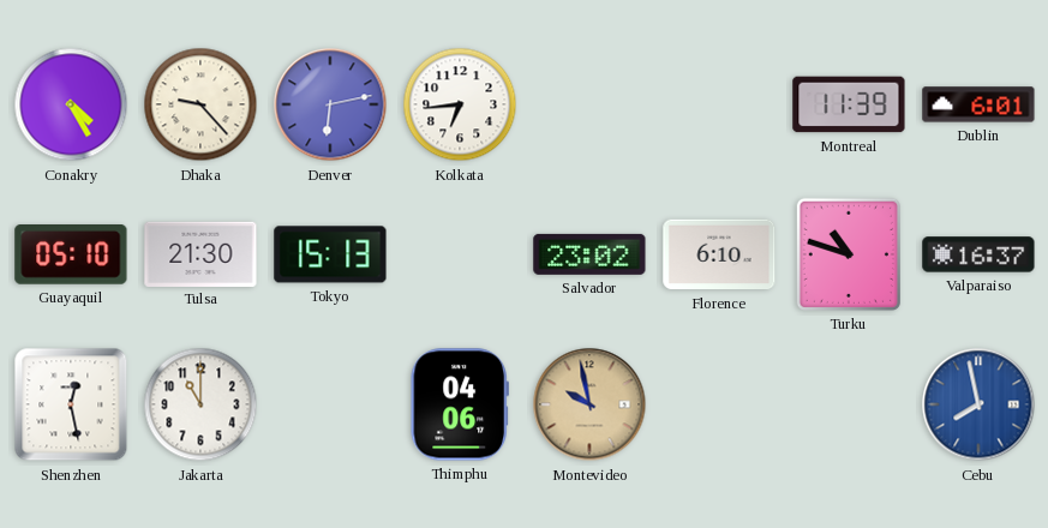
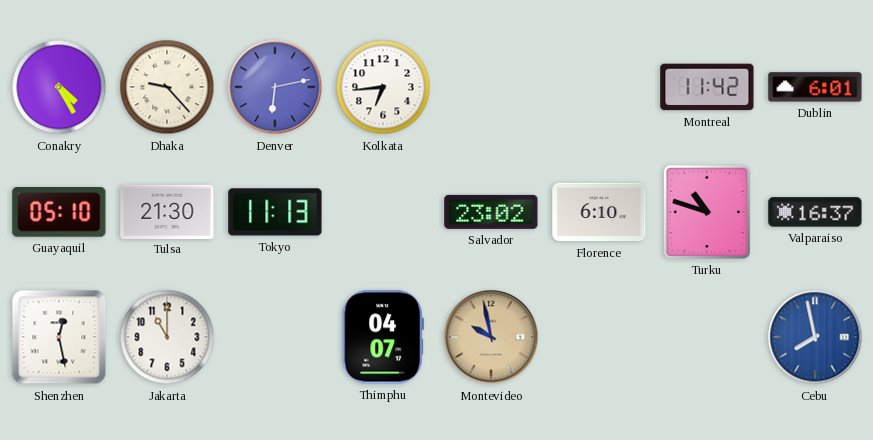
Montreal: 11:39 -> 11:42
Tokyo: 15:13 -> 11:13
Thimphu: 04:06 -> 04:07
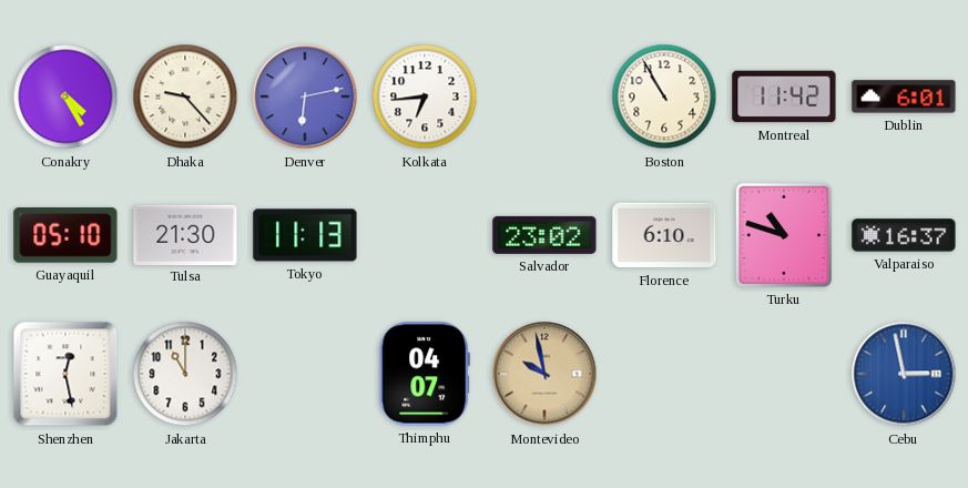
Boston: none -> 10:55
Cebu: 7:58 -> 2:58
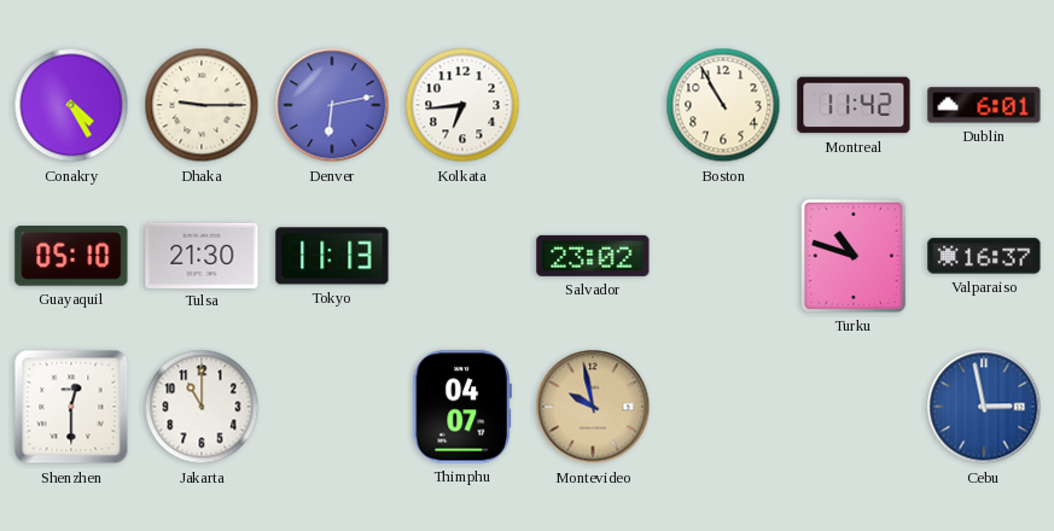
Dhaka: 9:23 -> 9:15
Florence: 6:10 -> none
Shenzhen: 12:28 -> 12:30
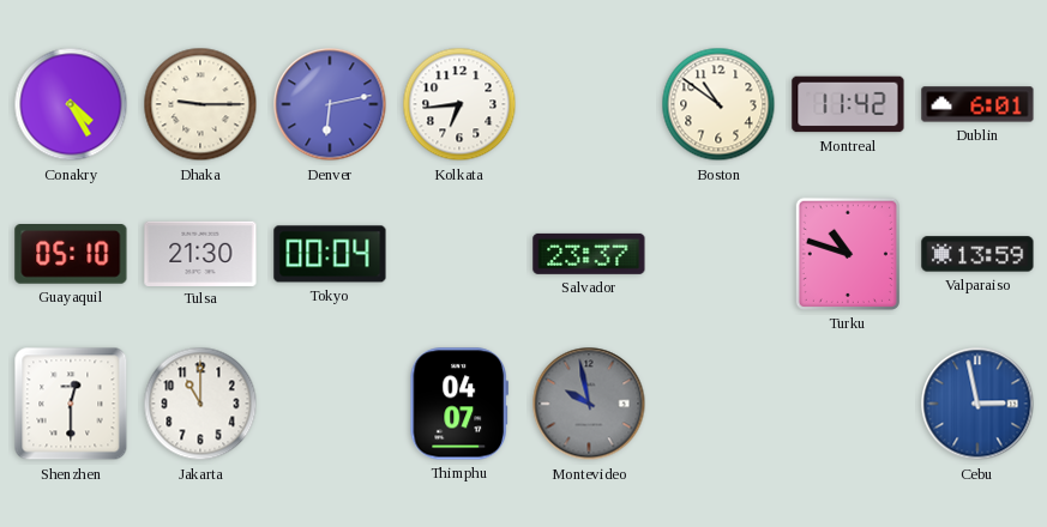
Boston: 10:55 -> 10:51
Tokyo: 11:13 -> 00:04
Salvador: 23:02 -> 23:37
Valparaiso: 16:37 -> 13:59
Montevideo dial: champagne -> grey
